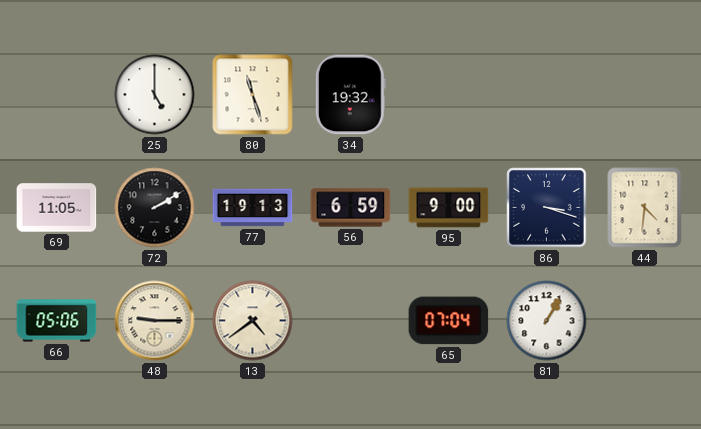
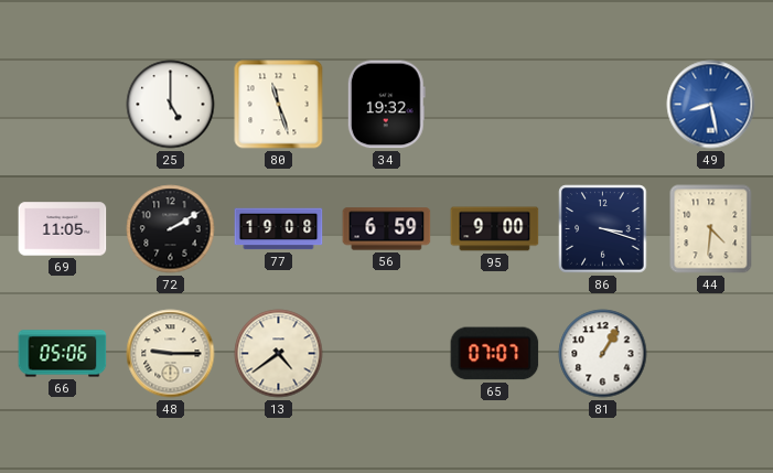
49: none -> 8:28
77: 19:13 -> 19:08
65: 07:04 -> 07:07
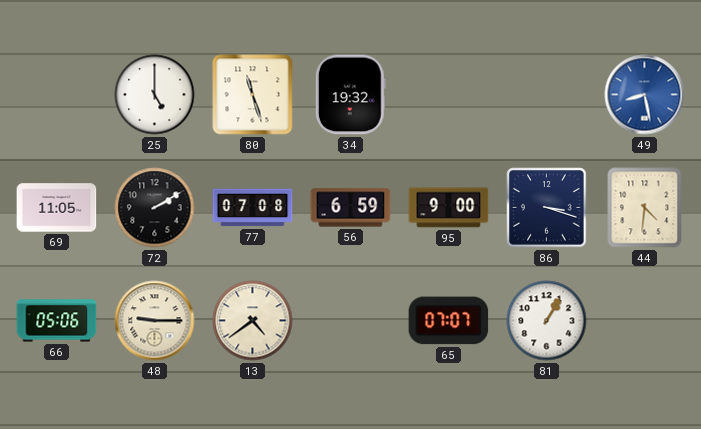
77: 19:08 -> 07:08
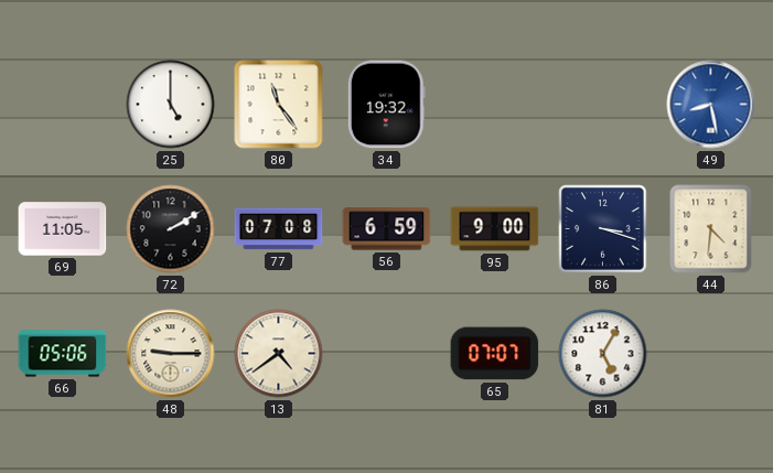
80: 11:27 -> 11:24
81: 1:05 -> 5:05
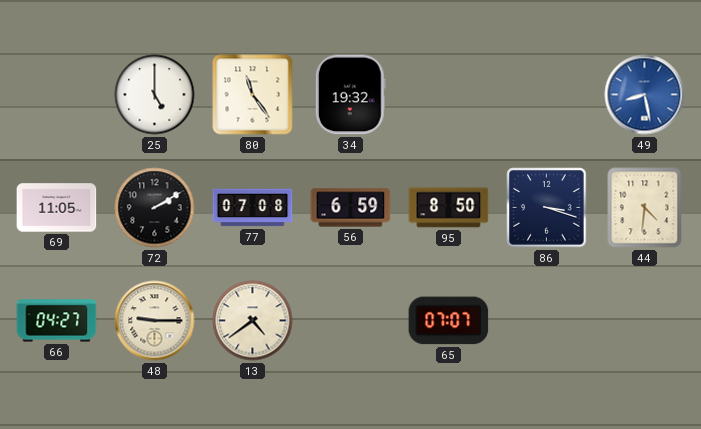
95: 9:00 -> 8:50
66: 05:06 -> 04:27
81: 5:05 -> none
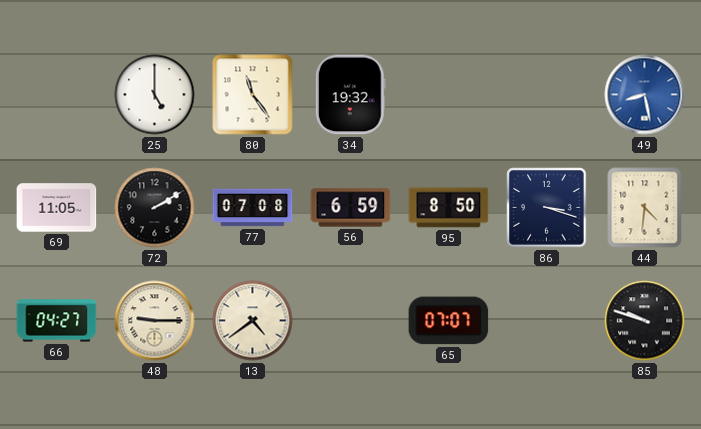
85: none -> 9:48
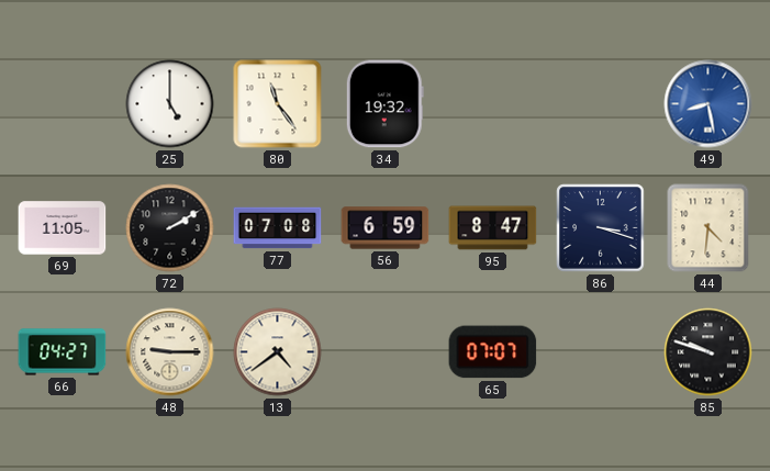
95: 8:50 -> 8:47
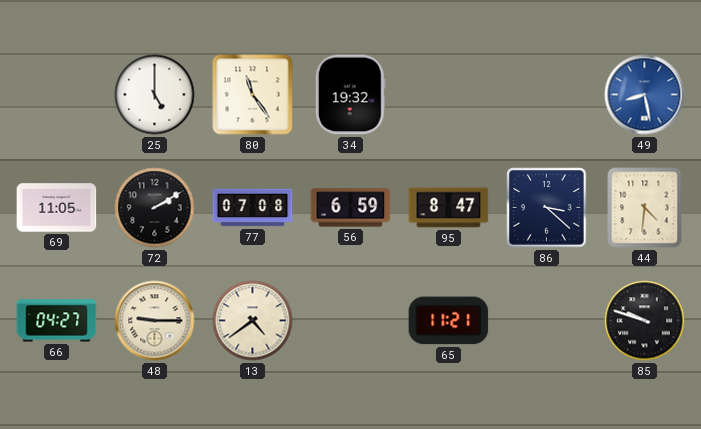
86: 3:18 -> 3:22
65: 07:07 -> 11:21
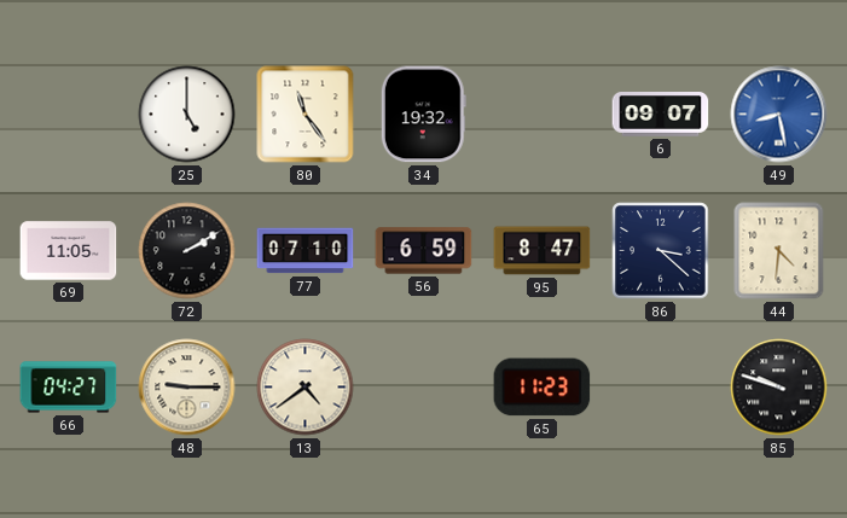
6: none -> 09:07
77: 07:08 -> 07:10
65: 11:21 -> 11:23
